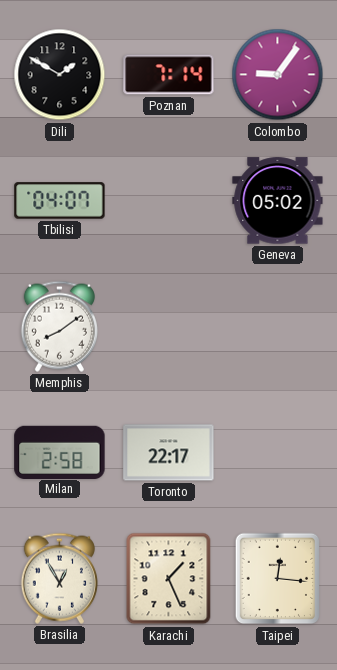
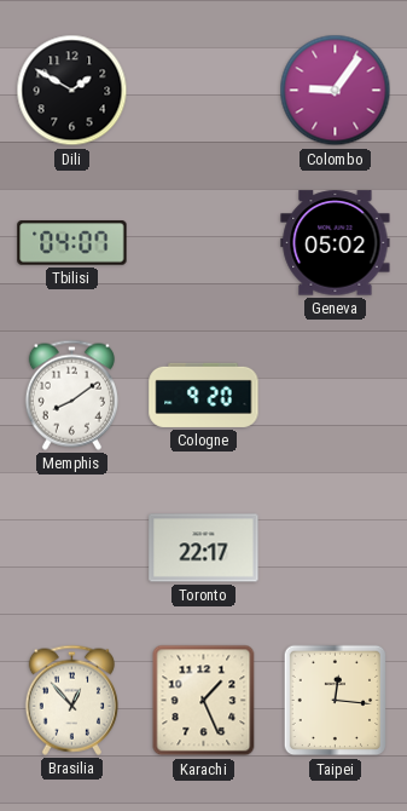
Poznan: 7:14 -> none
Cologne: none -> 9:20
Milan: 2:58 -> none
Brasilia: 12:55 -> 12:53
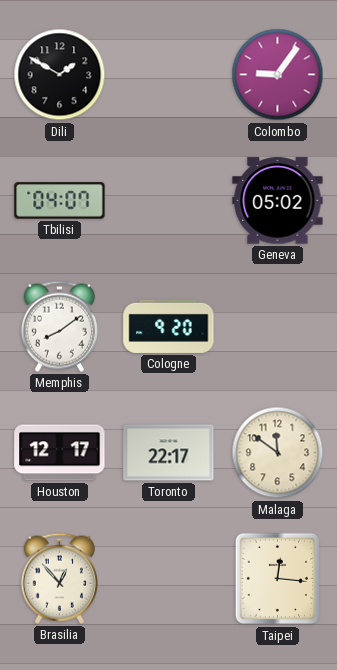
Houston: none -> 12:17
Malaga: none -> 11:51
Karachi: 1:26 -> none
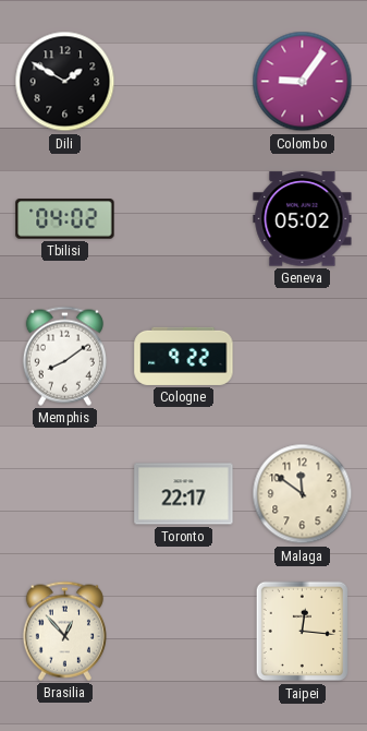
Tbilisi: 04:07 -> 04:02
Cologne: 9:20 -> 9:22
Houston: 12:17 -> none
